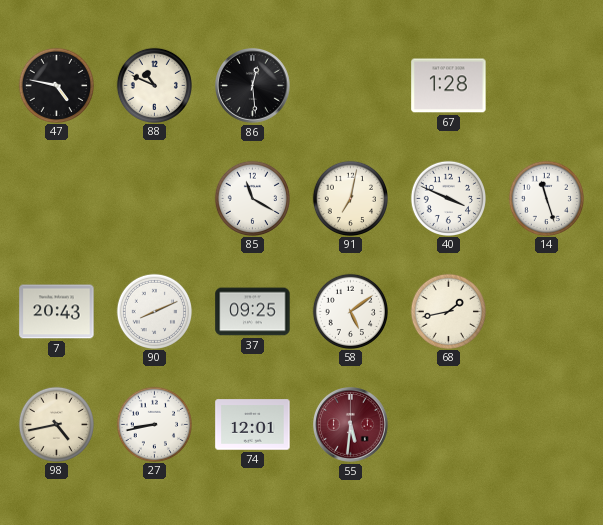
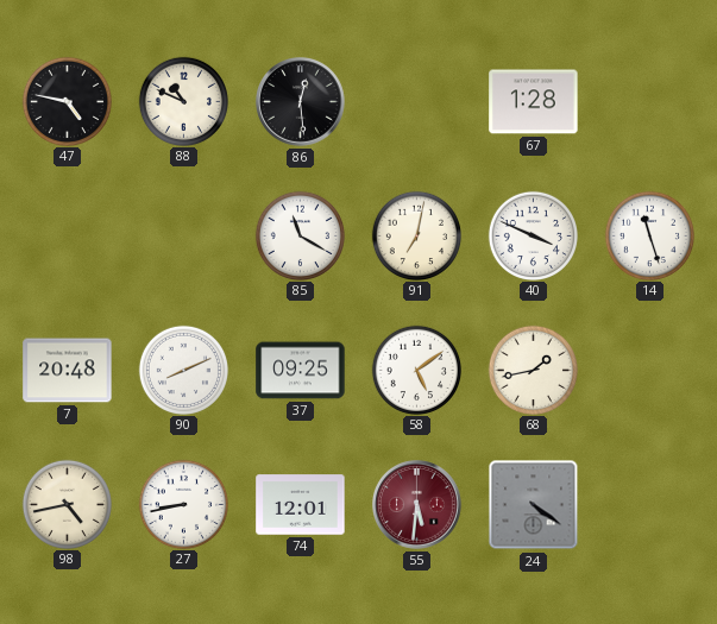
7: 20:43 -> 20:48
24: none -> 4:21
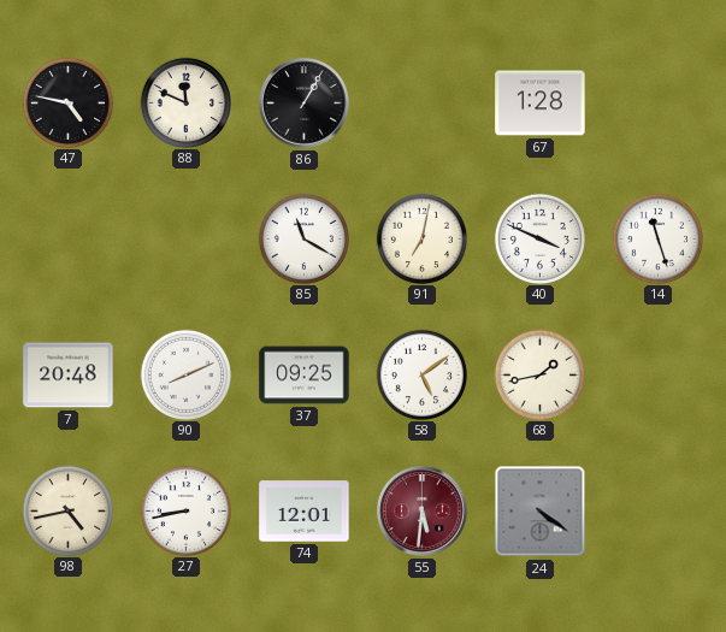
88: 10:49 -> 11:49
86: 12:29 -> 1:05
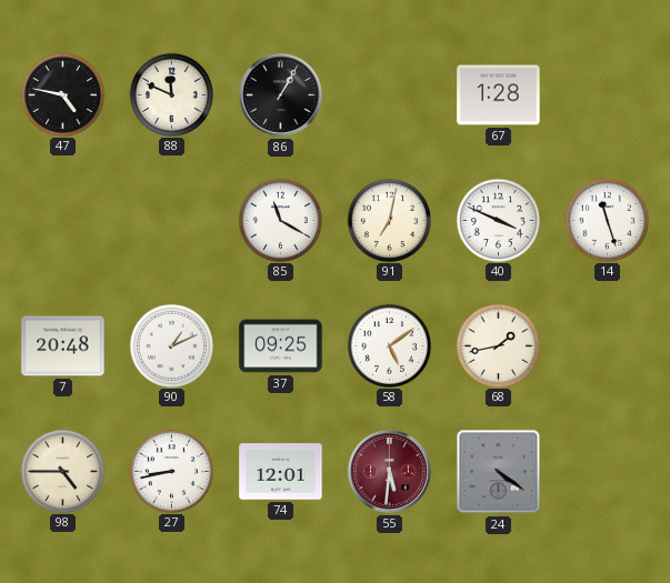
90: 8:11 -> 1:11
98: 4:43 -> 4:45
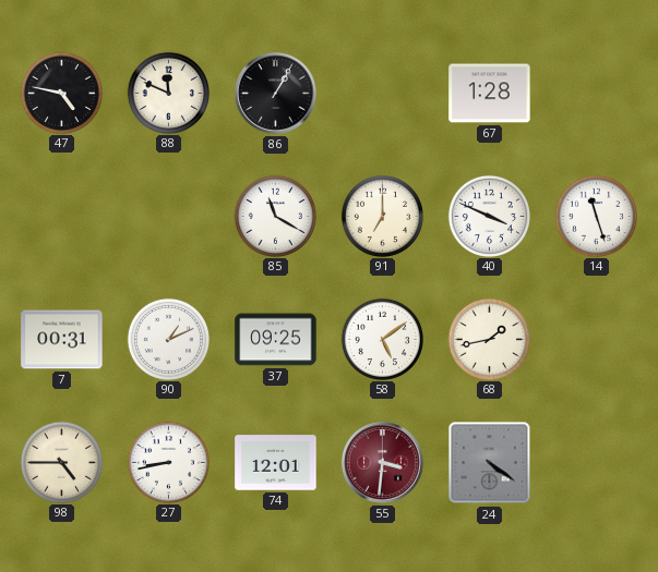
91: 7:02 -> 7:00
7: 20:48 -> 00:31
55: 5:31 -> 3:31
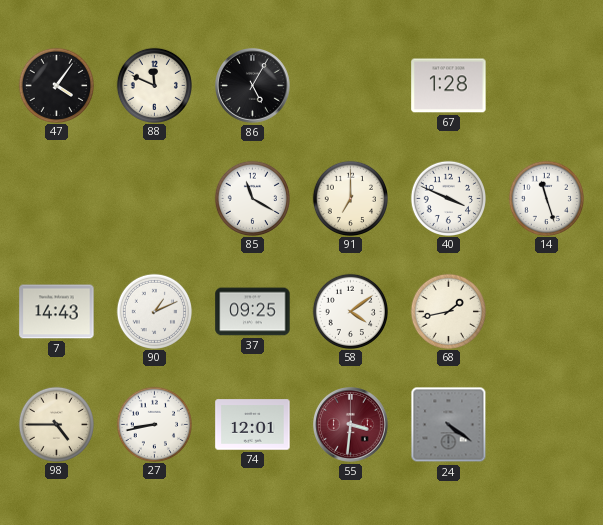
47: 4:47 -> 4:06
86: 1:05 -> 5:05
7: 00:31 -> 14:43
58: 5:09 -> 4:09
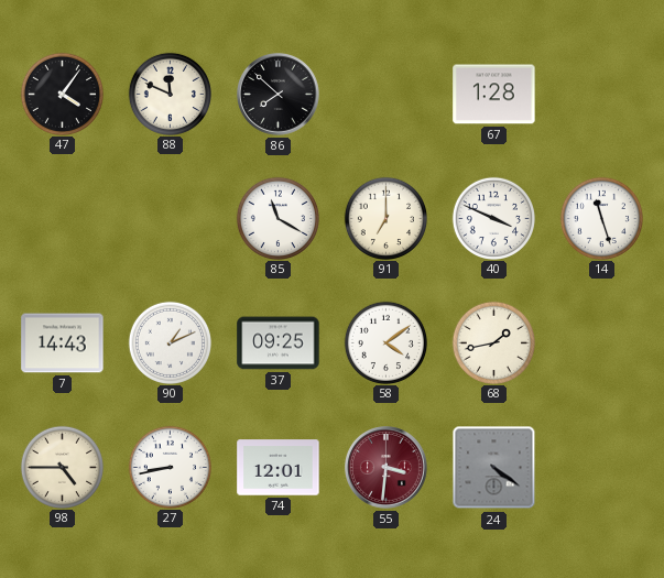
86: 5:05 -> 7:52
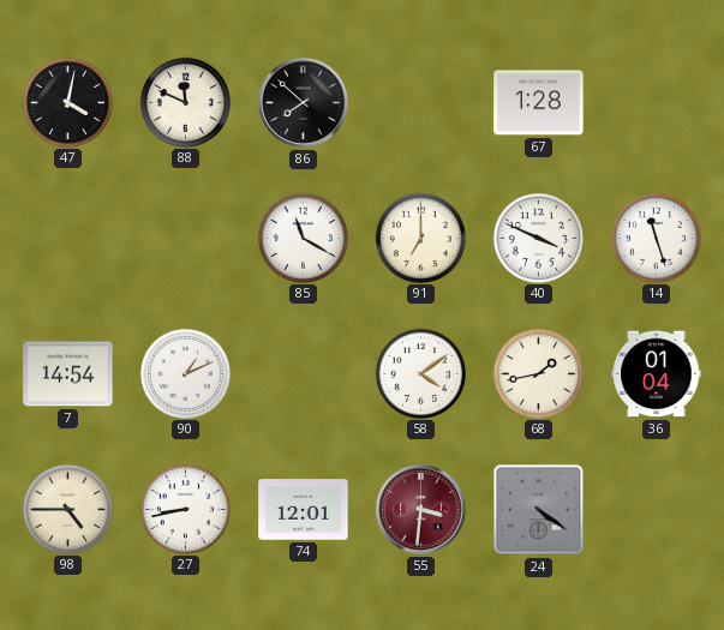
47: 4:06 -> 4:02
7: 14:43 -> 14:54
37: 09:25 -> none
36: none -> 01:04
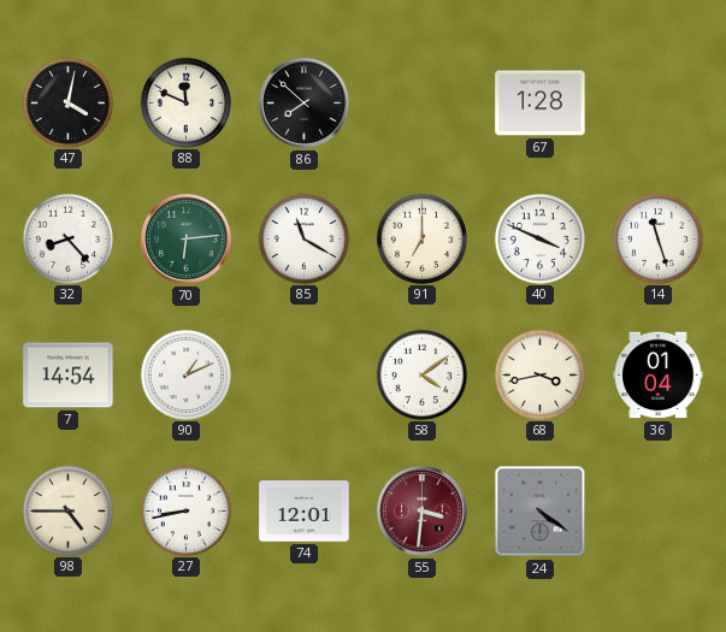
32: none -> 8:23
70: none -> 6:14
68: 1:43 -> 3:43
